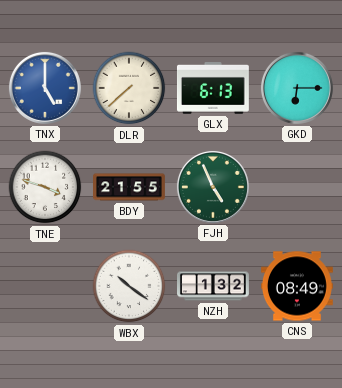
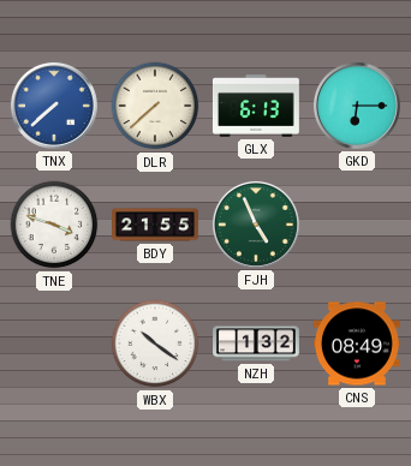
TNX: 5:00 -> 7:38
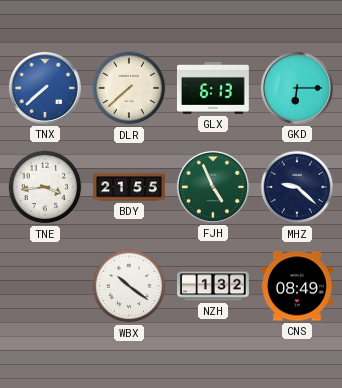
TNE: 3:48 -> 3:44
MHZ: none -> 9:22
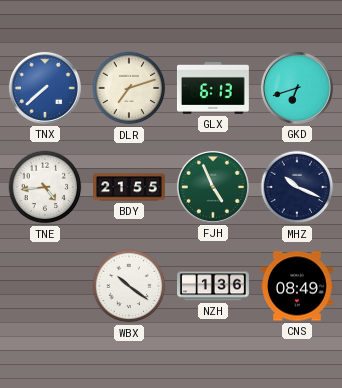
DLR: 7:38 -> 7:12
GKD: 6:15 -> 6:42
TNE: 3:44 -> 4:44
MHZ: 9:22 -> 10:19
NZH: 1:32 -> 1:36
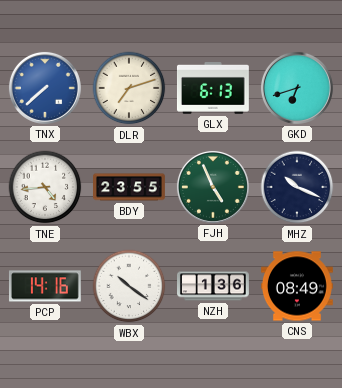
BDY: 21:55 -> 23:55
PCP: none -> 14:16
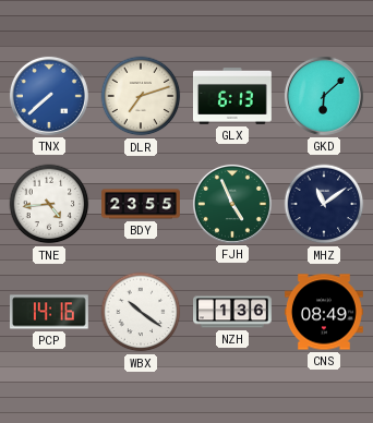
GKD: 6:42 -> 6:08
MHZ: 10:19 -> 11:09
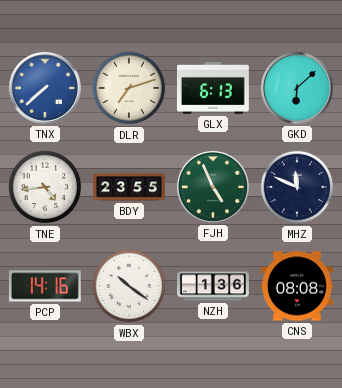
MHZ: 11:09 -> 11:49
CNS: 08:49 -> 08:08
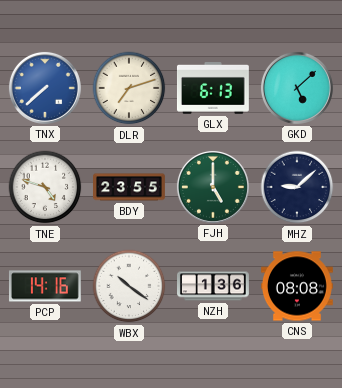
GKD: 6:08 -> 5:08
TNE: 4:44 -> 4:48
FJH: 4:56 -> 5:00
MHZ: 11:49 -> 9:08
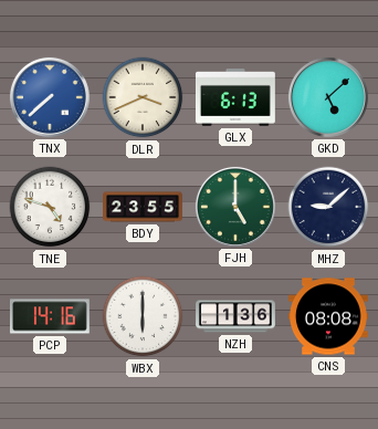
DLR: 7:12 -> 3:41
WBX: 10:21 -> 6:00
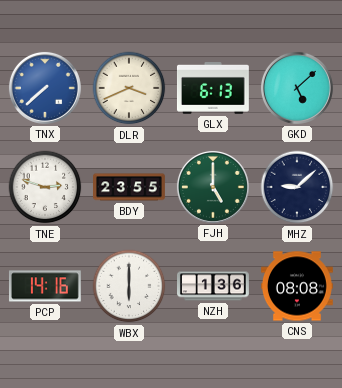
TNE: 4:48 -> 2:48
